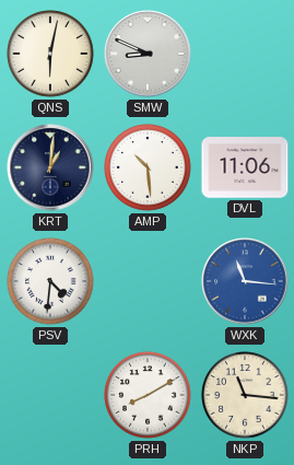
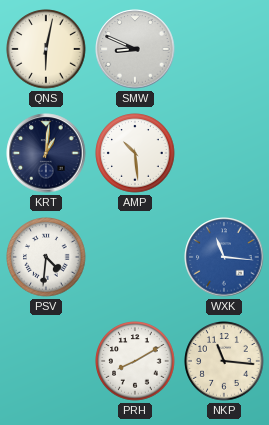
DVL: 11:06 -> none
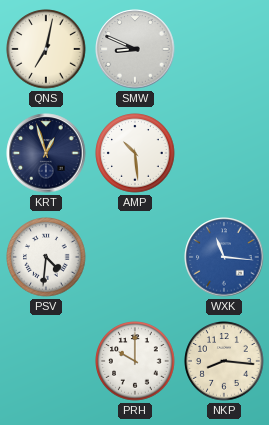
QNS: 6:02 -> 7:02
KRT: 1:01 -> 12:57
PRH: 8:10 -> 10:00
NKP: 11:16 -> 8:16
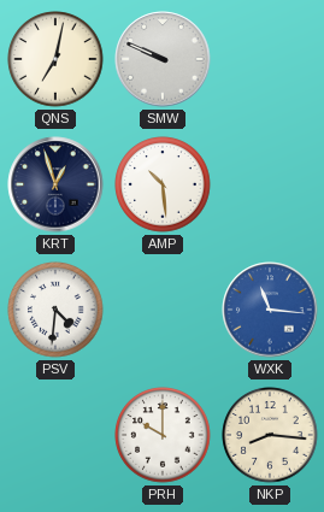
SMW: 8:49 -> 9:49
